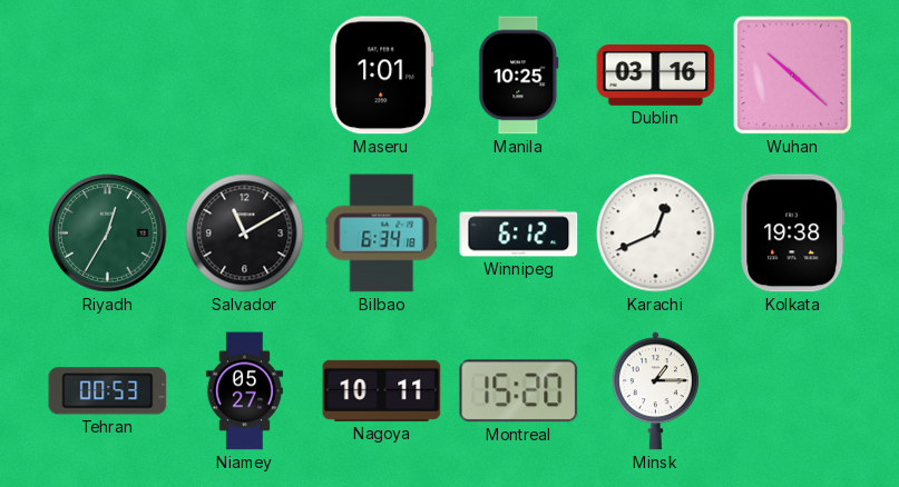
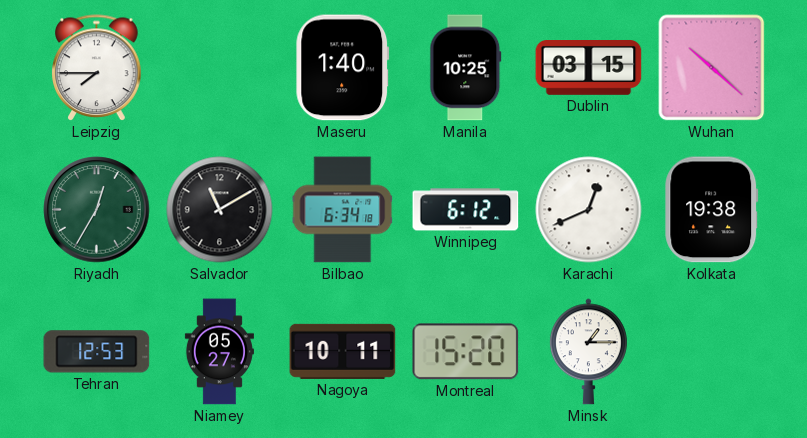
Leipzig: none -> 7:45
Maseru: 1:01 -> 1:40
Dublin: 03:16 -> 03:15
Tehran: 00:53 -> 12:53
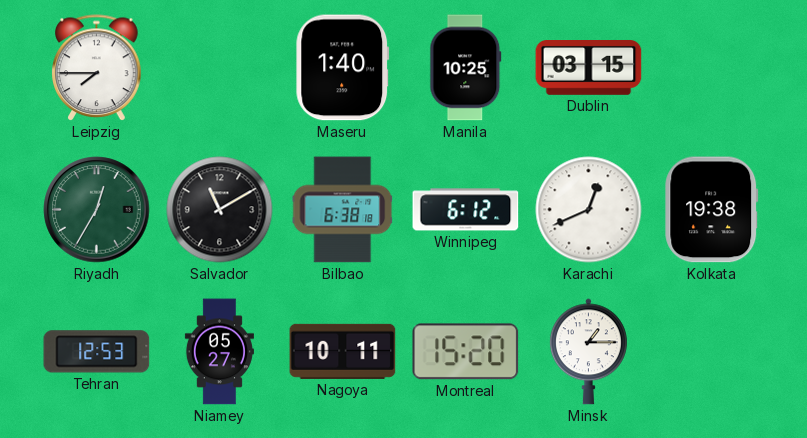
Wuhan: 10:22 -> none
Bilbao: 6:34 -> 6:38
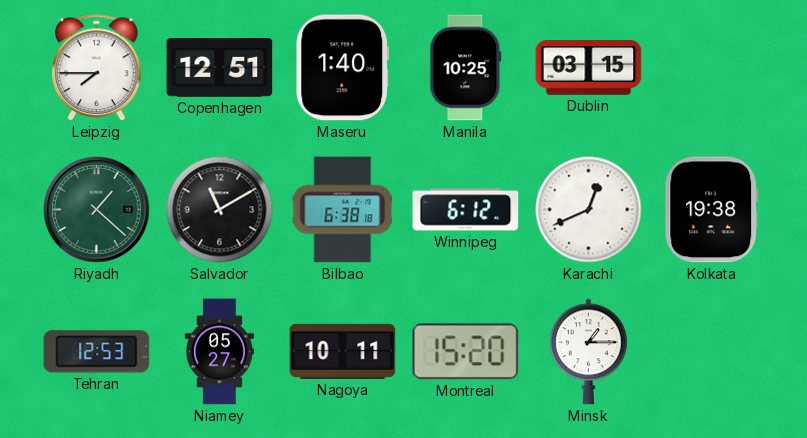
Copenhagen: none -> 12:51
Riyadh: 12:35 -> 1:22
